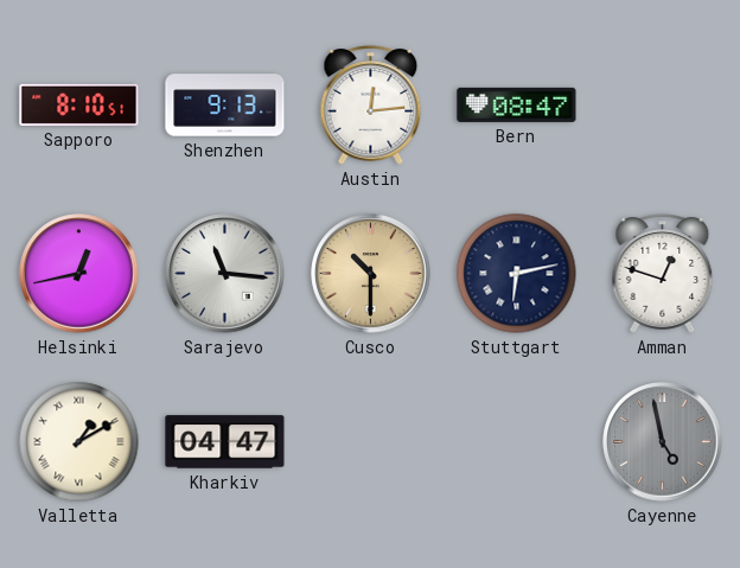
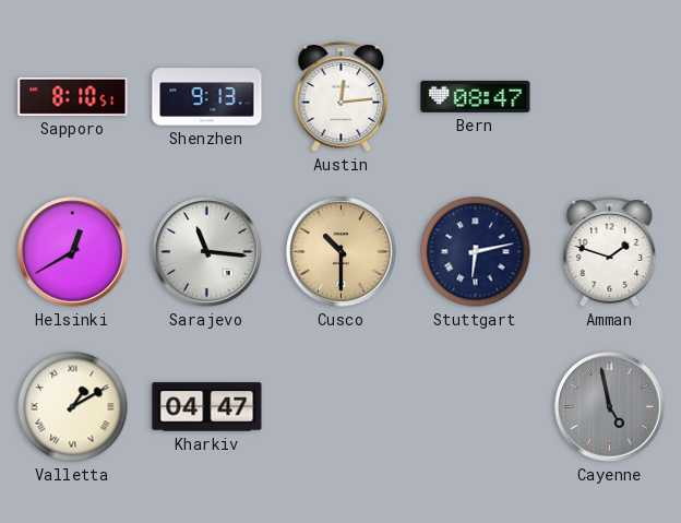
Helsinki: 12:43 -> 12:40
Amman: 12:48 -> 1:48
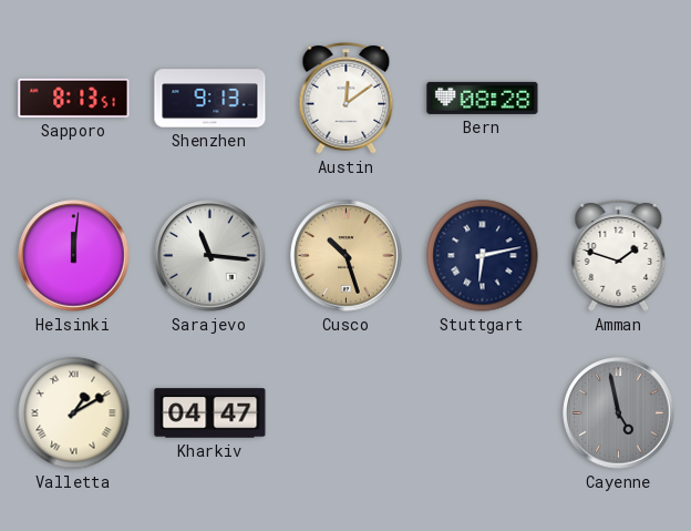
Sapporo: 8:10 -> 8:13
Austin: 12:14 -> 12:09
Bern: 08:47 -> 08:28
Helsinki: 12:40 -> 12:01
Cusco: 10:30 -> 10:27
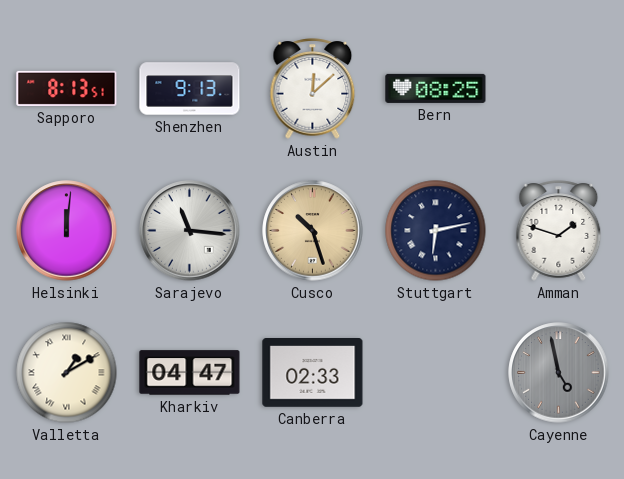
Austin: 12:09 -> 12:08
Bern: 08:28 -> 08:25
Canberra: none -> 02:33
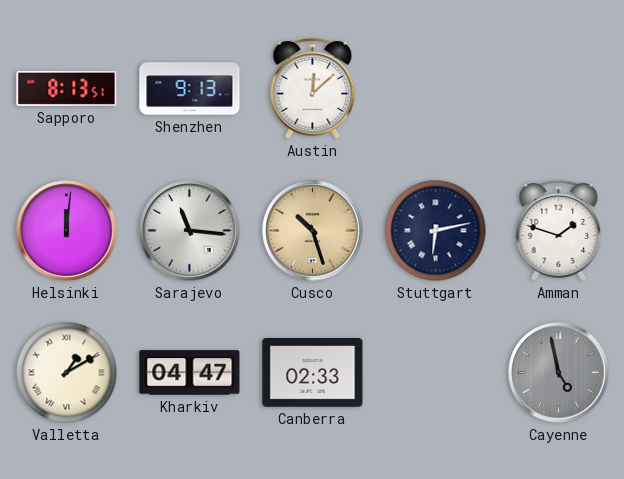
Bern: 08:25 -> none
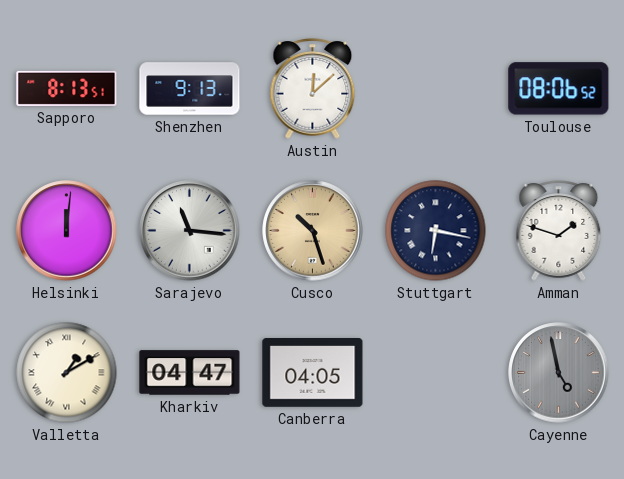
Toulouse: none -> 08:06
Stuttgart: 6:13 -> 6:17
Canberra: 02:33 -> 04:05
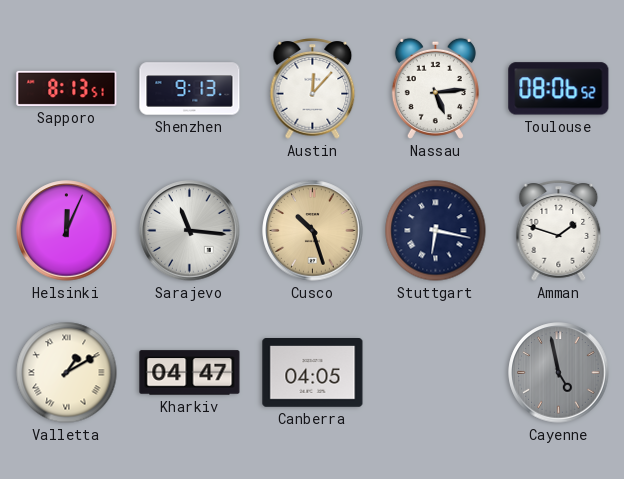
Austin: 12:08 -> 12:07
Nassau: none -> 5:14
Helsinki: 12:01 -> 12:04
